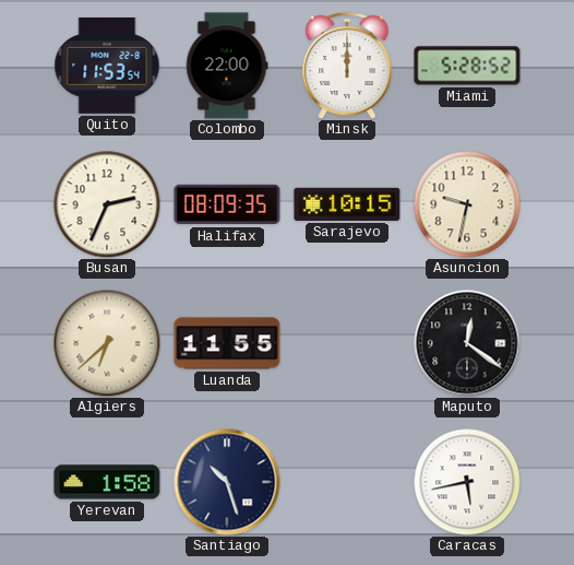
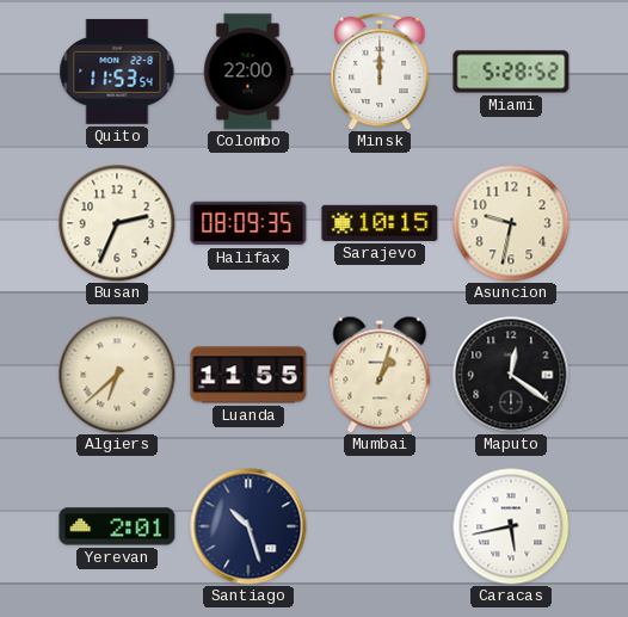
Mumbai: none -> 1:03
Yerevan: 1:58 -> 2:01
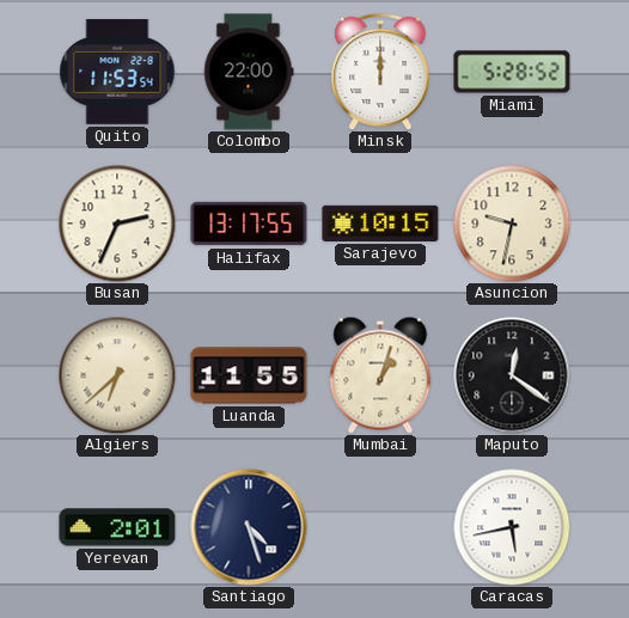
Halifax: 08:09 -> 13:17
Santiago: 10:27 -> 4:27
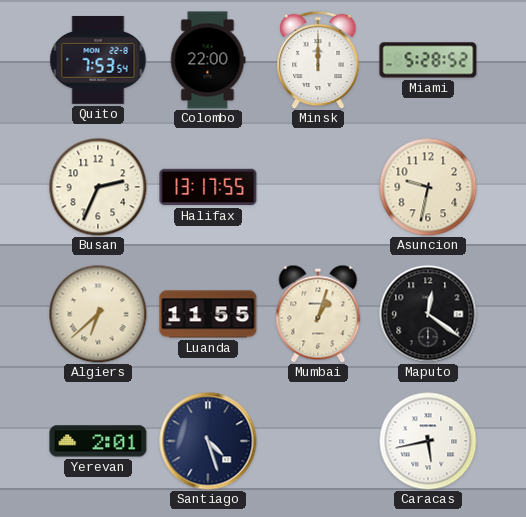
Quito: 11:53 -> 7:53
Sarajevo: 10:15 -> none
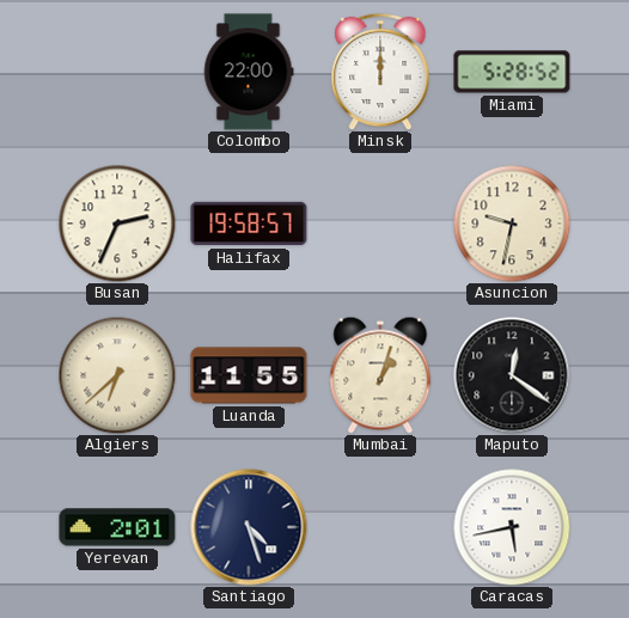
Quito: 7:53 -> none
Halifax: 13:17 -> 19:58
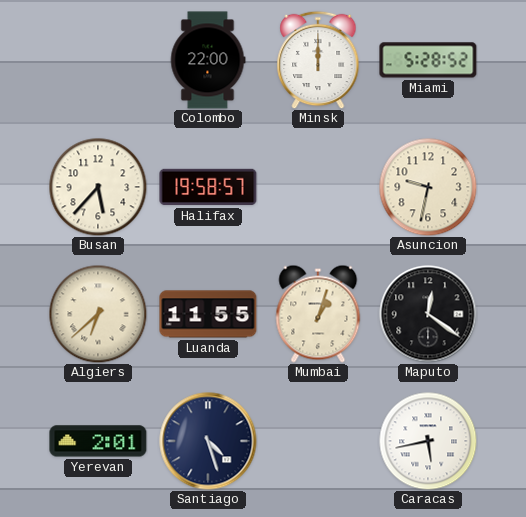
Busan: 2:34 -> 5:37
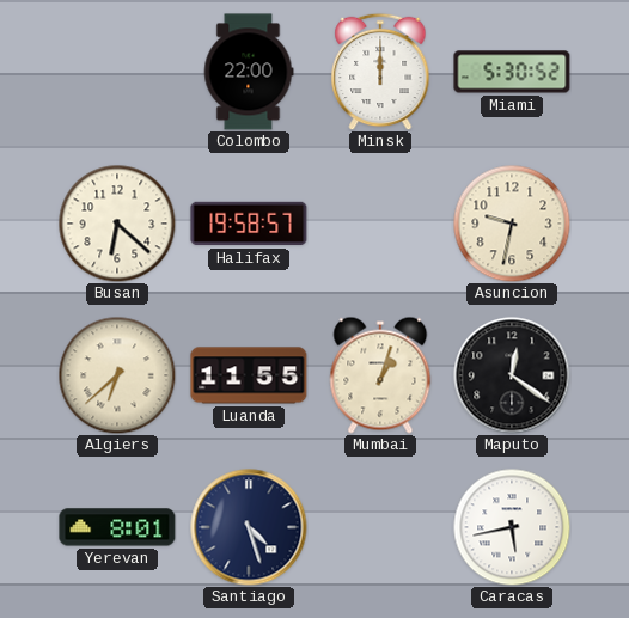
Miami: 5:28 -> 5:30
Busan: 5:37 -> 6:22
Yerevan: 2:01 -> 8:01
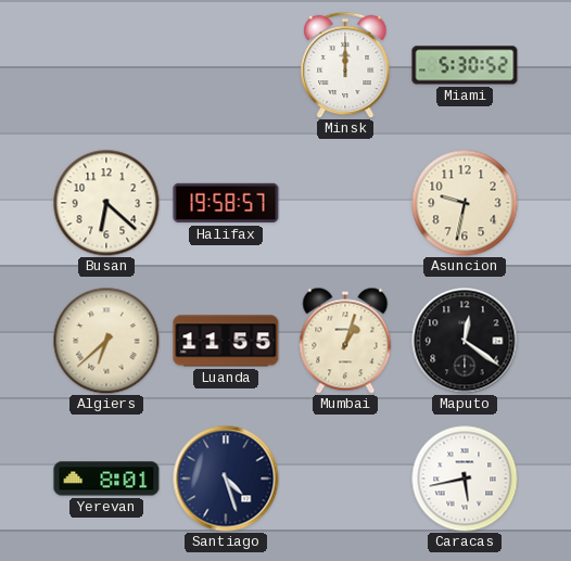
Colombo: 22:00 -> none
